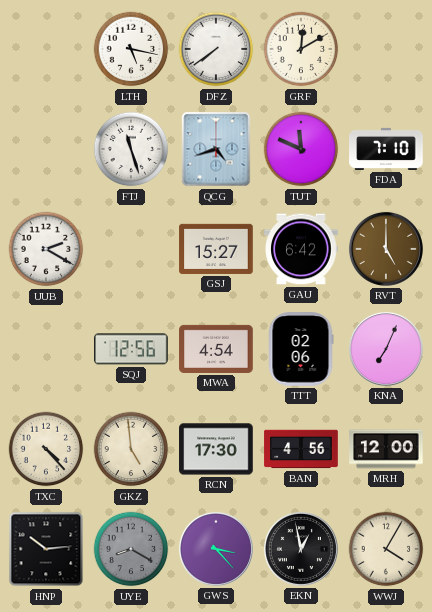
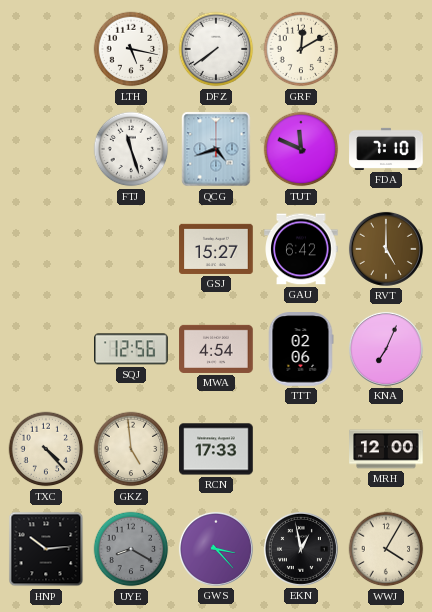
UUB: 2:20 -> none
RCN: 17:30 -> 17:33
BAN: 4:56 -> none
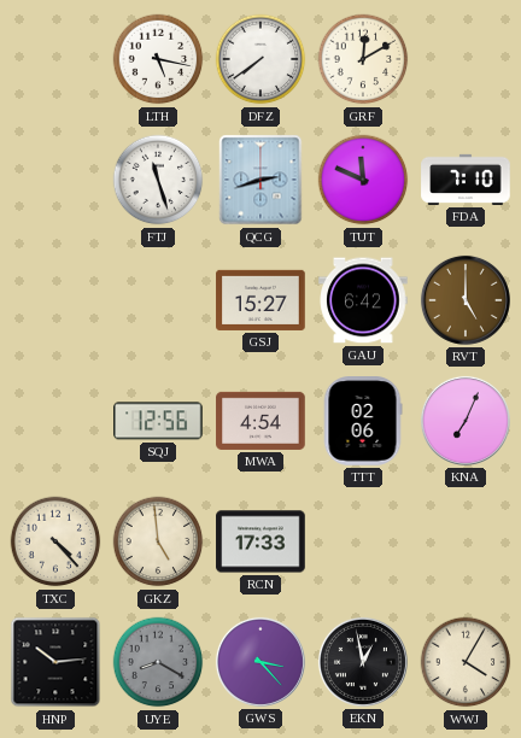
QCG: 4:42 -> 2:42
MRH: 12:00 -> none
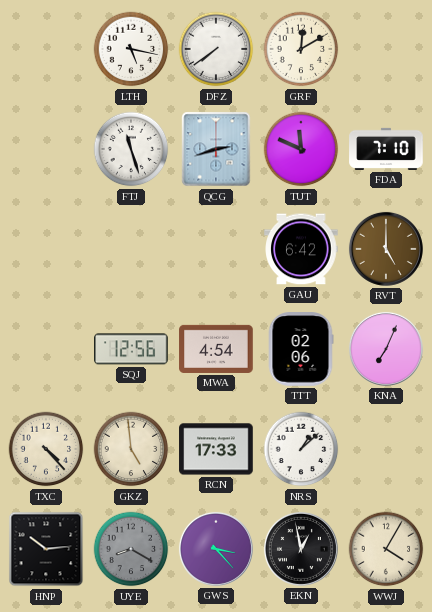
GSJ: 15:27 -> none
NRS: none -> 1:08
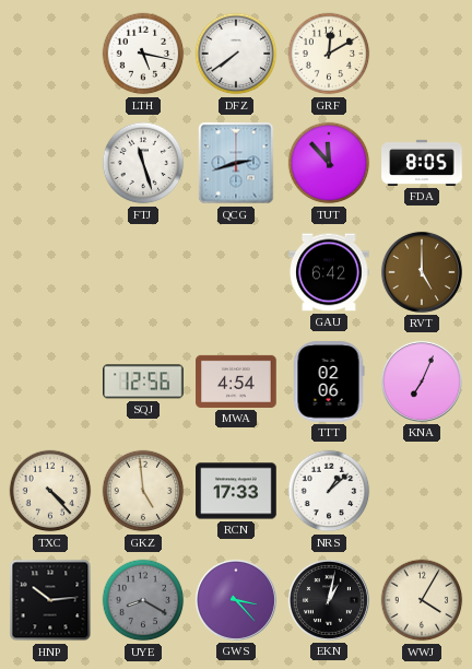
TUT: 11:49 -> 11:53
FDA: 7:10 -> 8:05
EKN: 12:58 -> 1:02
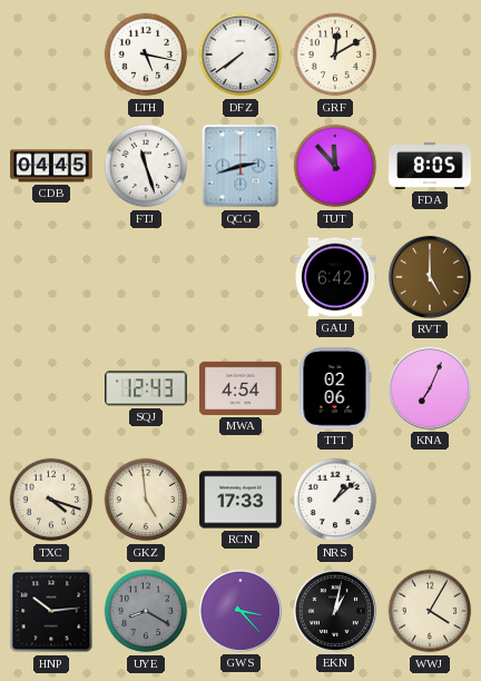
CDB: none -> 04:45
SQJ: 12:56 -> 12:43
TXC: 4:23 -> 4:18
